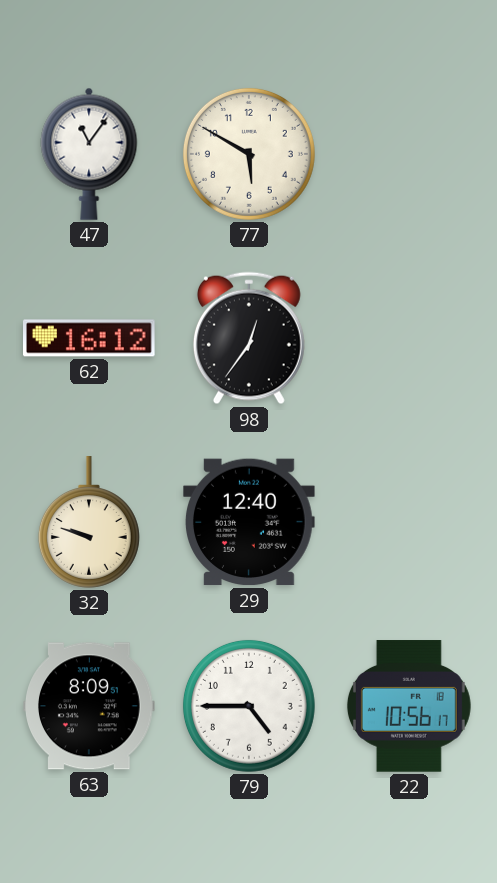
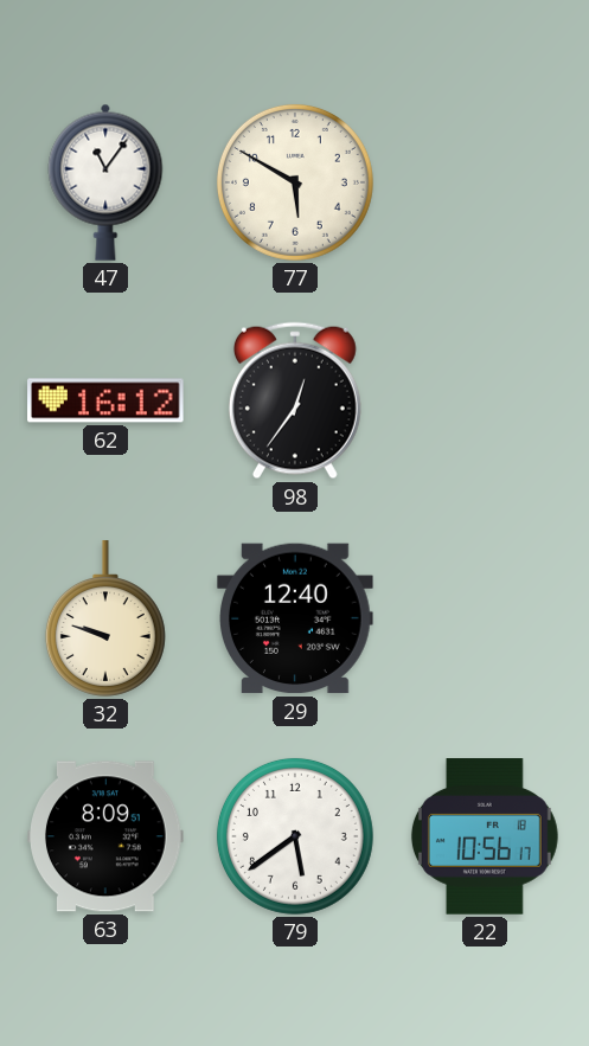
79: 4:45 -> 5:39
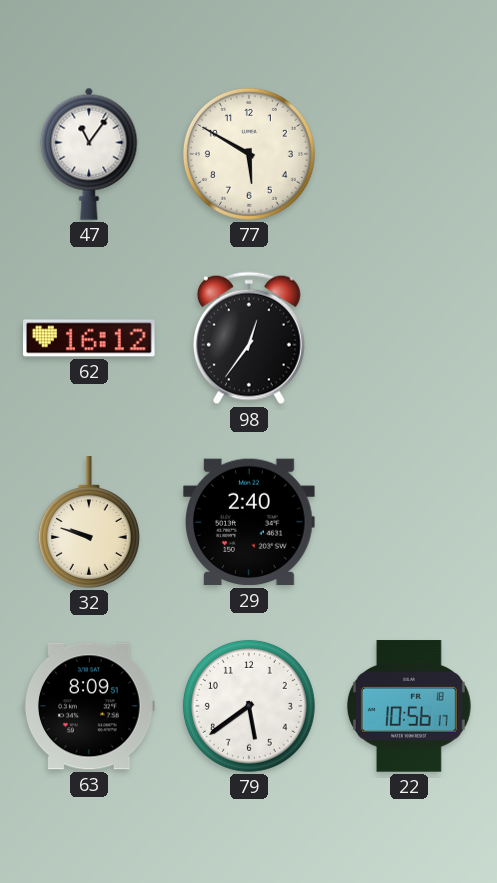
29: 12:40 -> 2:40
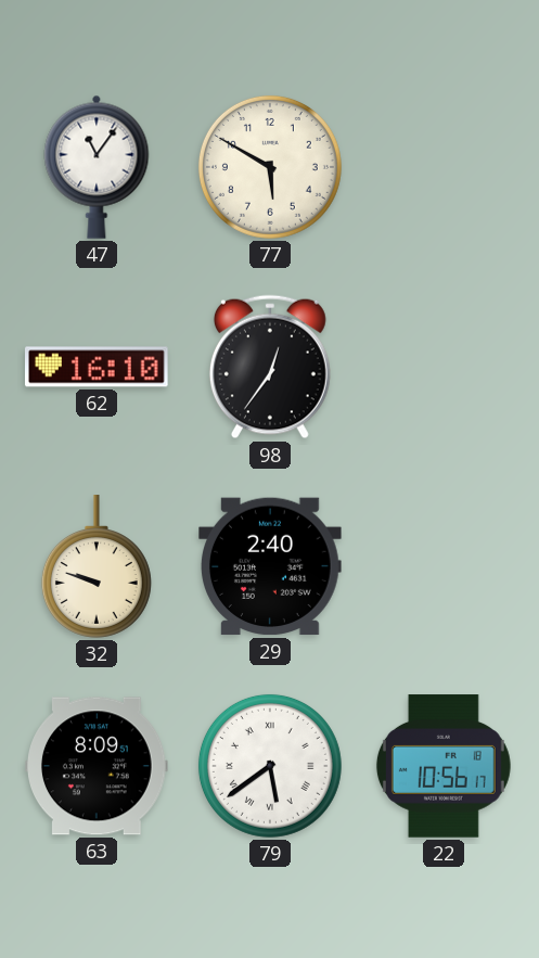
62: 16:12 -> 16:10
79 numerals: Arabic -> Roman
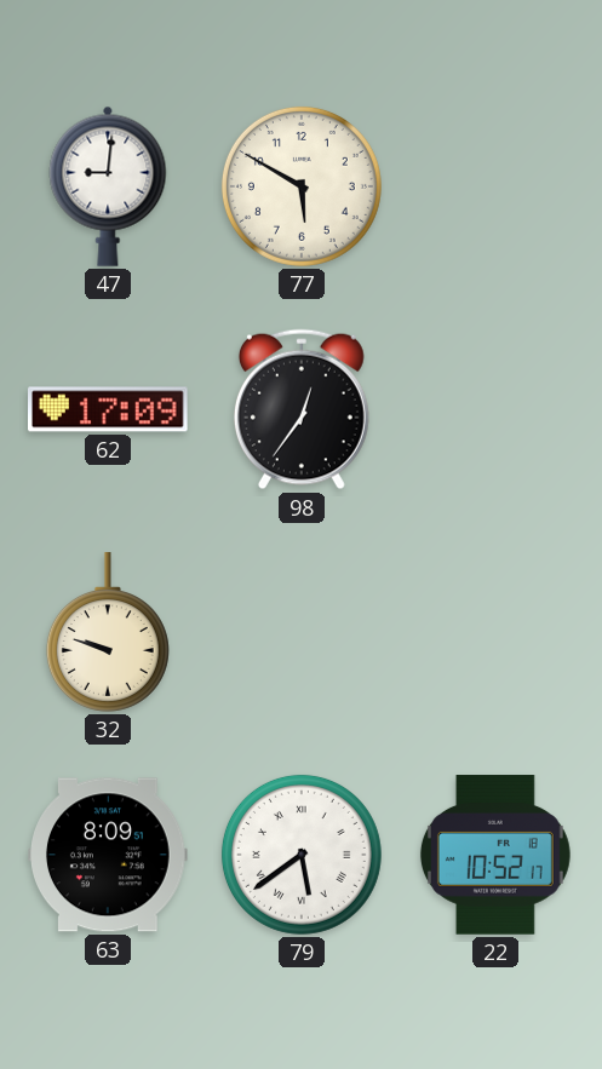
47: 11:06 -> 9:01
62: 16:10 -> 17:09
29: 2:40 -> none
22: 10:56 -> 10:52
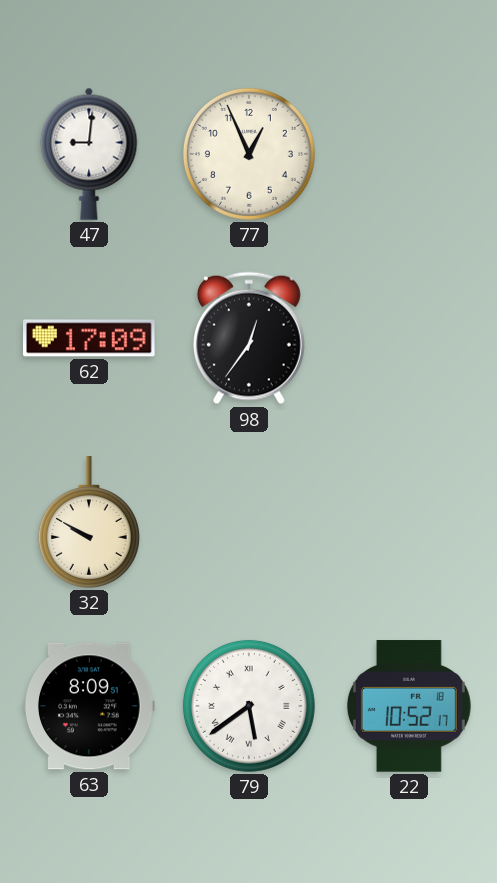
77: 5:50 -> 12:56
32: 9:48 -> 9:50
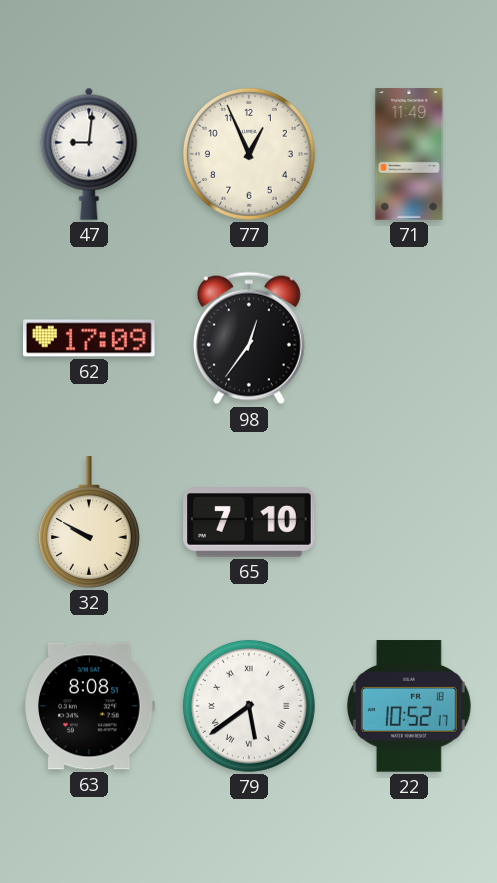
71: none -> 11:49
65: none -> 7:10
63: 8:09 -> 8:08
